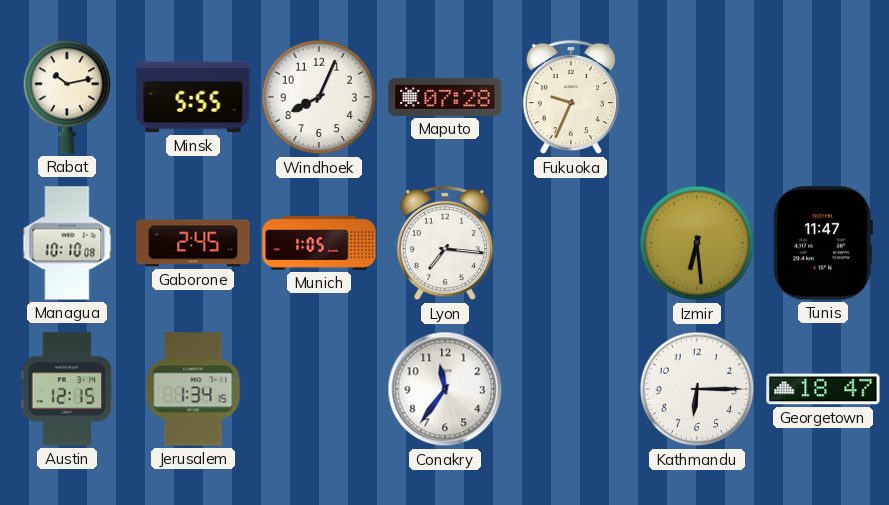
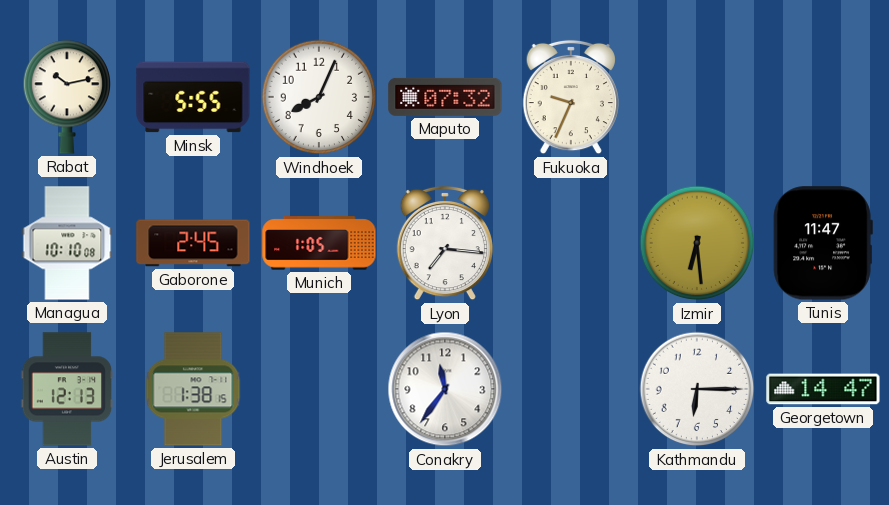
Maputo: 07:28 -> 07:32
Austin: 12:15 -> 12:13
Jerusalem: 1:34 -> 1:38
Georgetown: 18:47 -> 14:47
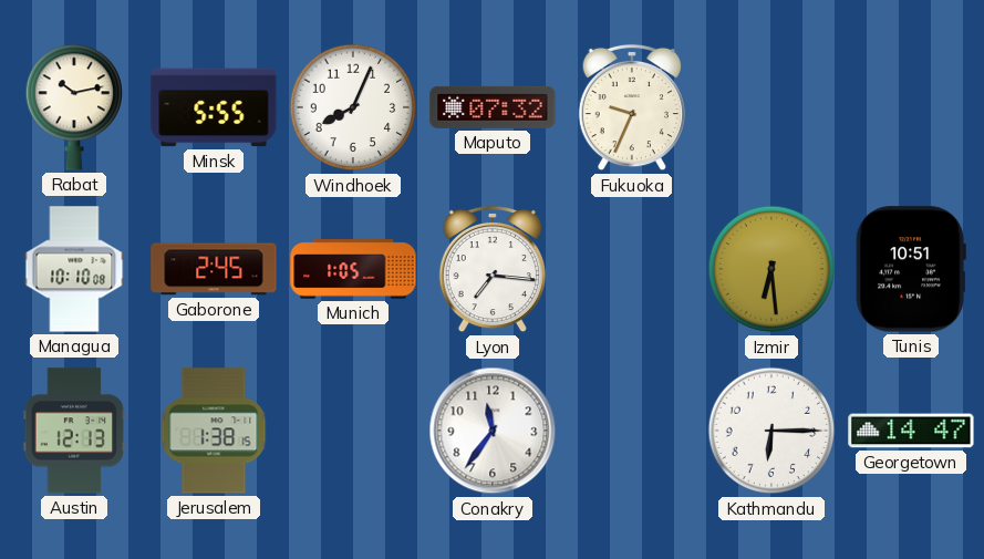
Tunis: 11:47 -> 10:51
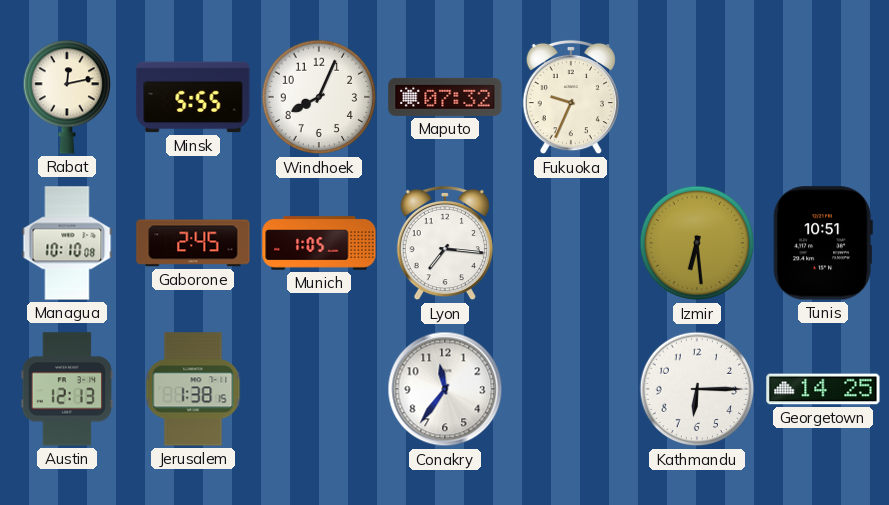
Rabat: 10:13 -> 12:13
Georgetown: 14:47 -> 14:25
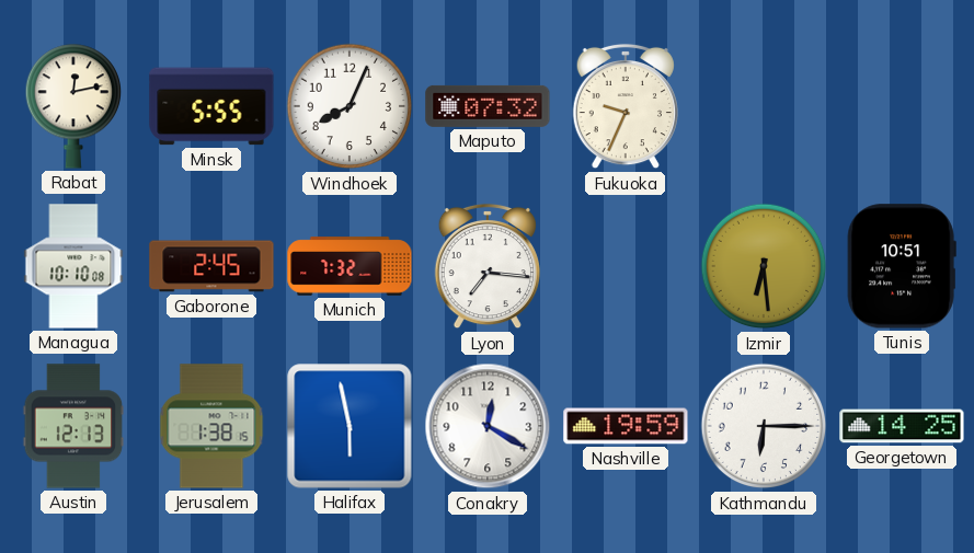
Munich: 1:05 -> 7:32
Halifax: none -> 5:58
Conakry: 11:36 -> 12:20
Nashville: none -> 19:59
